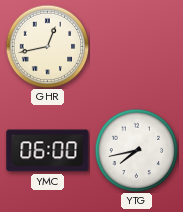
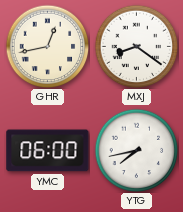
MXJ: none -> 8:21
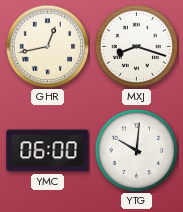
MXJ: 8:21 -> 8:18
YTG: 7:43 -> 10:01
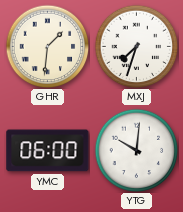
GHR: 12:43 -> 1:31
MXJ: 8:18 -> 7:33
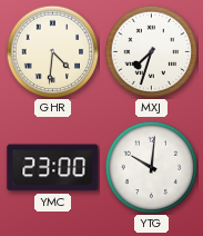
GHR: 1:31 -> 4:31
YMC: 06:00 -> 23:00
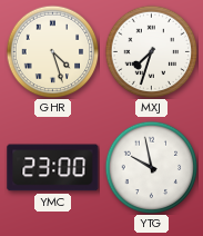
GHR: 4:31 -> 4:27
YTG: 10:01 -> 9:58
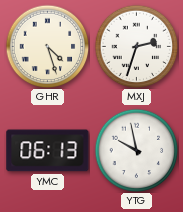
MXJ: 7:33 -> 2:33
YMC: 23:00 -> 06:13
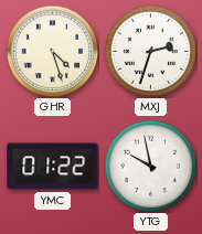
YMC: 06:13 -> 01:22
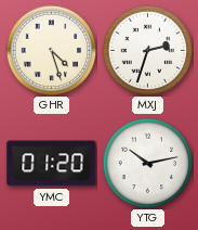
YMC: 01:22 -> 01:20
YTG: 9:58 -> 10:13
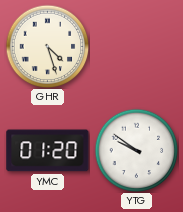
MXJ: 2:33 -> none
YTG: 10:13 -> 9:51
